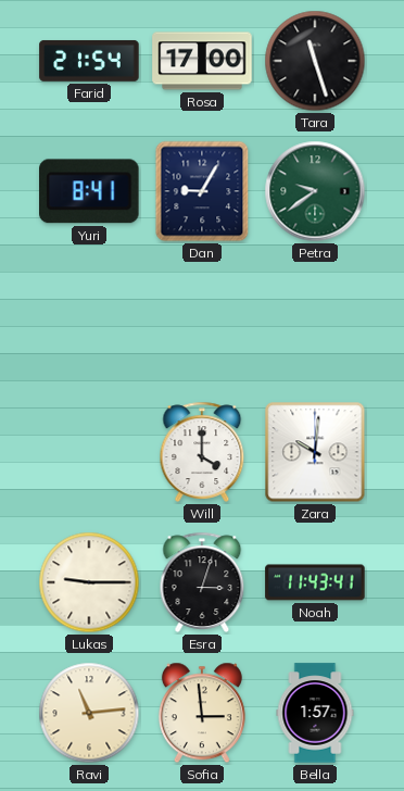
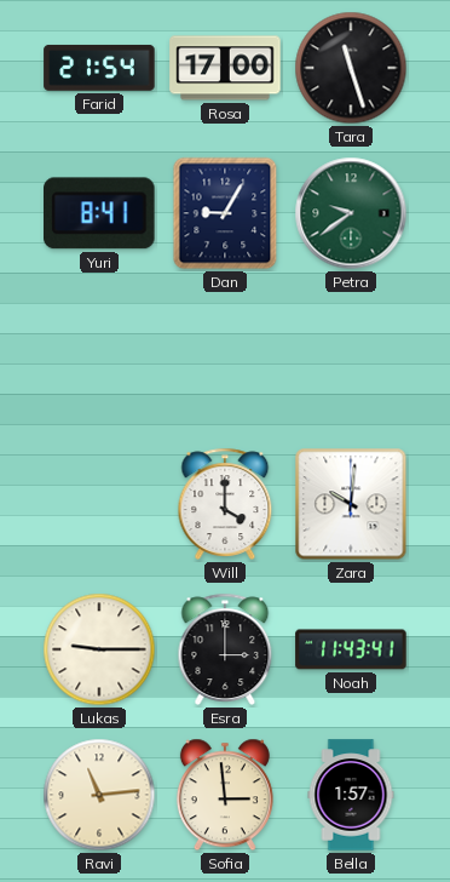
Esra: 3:03 -> 3:00
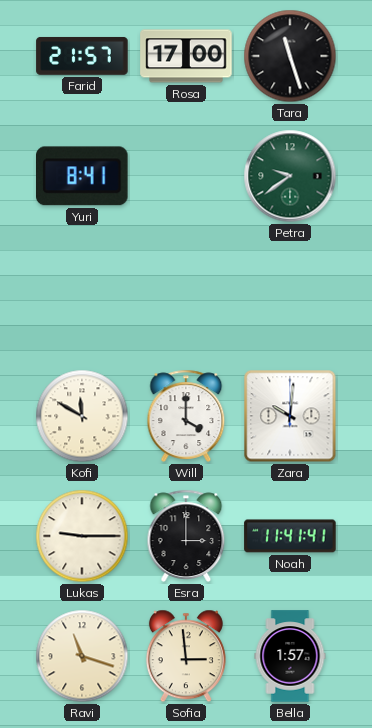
Farid: 21:54 -> 21:57
Dan: 9:05 -> none
Kofi: none -> 11:50
Noah: 11:43 -> 11:41
Ravi: 11:14 -> 11:18
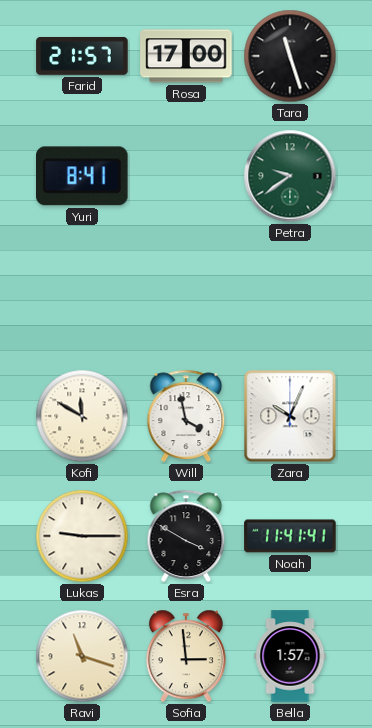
Will: 4:00 -> 3:58
Zara: 10:01 -> 10:04
Esra: 3:00 -> 3:50
